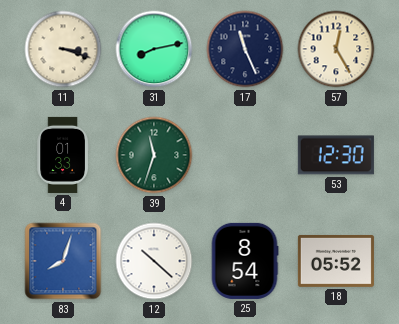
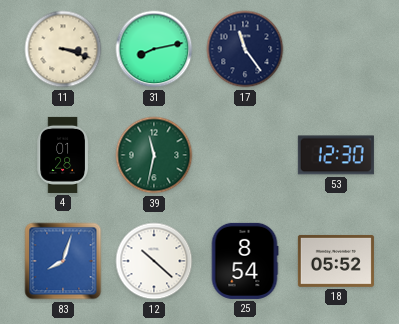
17: 11:26 -> 11:24
57: 12:25 -> none
4: 01:33 -> 01:28
39: 11:33 -> 11:32
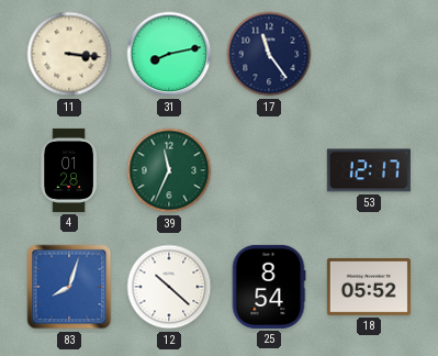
11: 3:18 -> 3:16
39: 11:32 -> 11:34
53: 12:30 -> 12:17
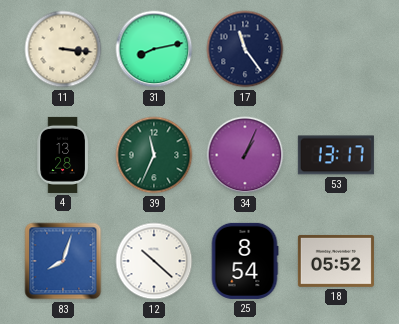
4: 01:28 -> 13:28
34: none -> 1:04
53: 12:17 -> 13:17
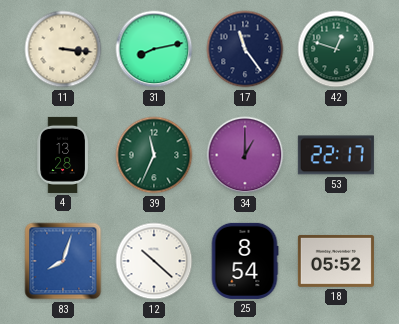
42: none -> 12:48
34: 1:04 -> 1:00
53: 13:17 -> 22:17
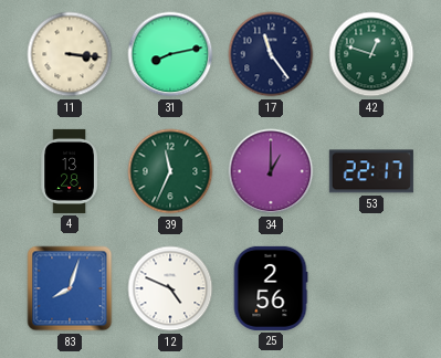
12: 10:22 -> 4:49
25: 8:54 -> 2:56
18: 05:52 -> none
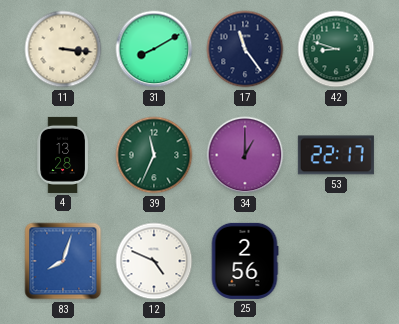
31: 8:13 -> 8:10
42: 12:48 -> 8:48
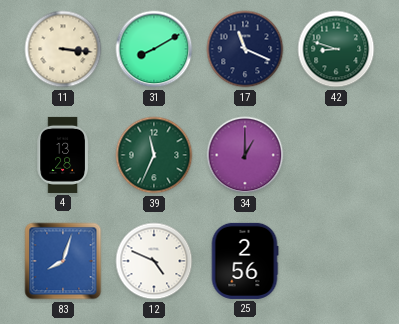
17: 11:24 -> 11:19
53: 22:17 -> none
